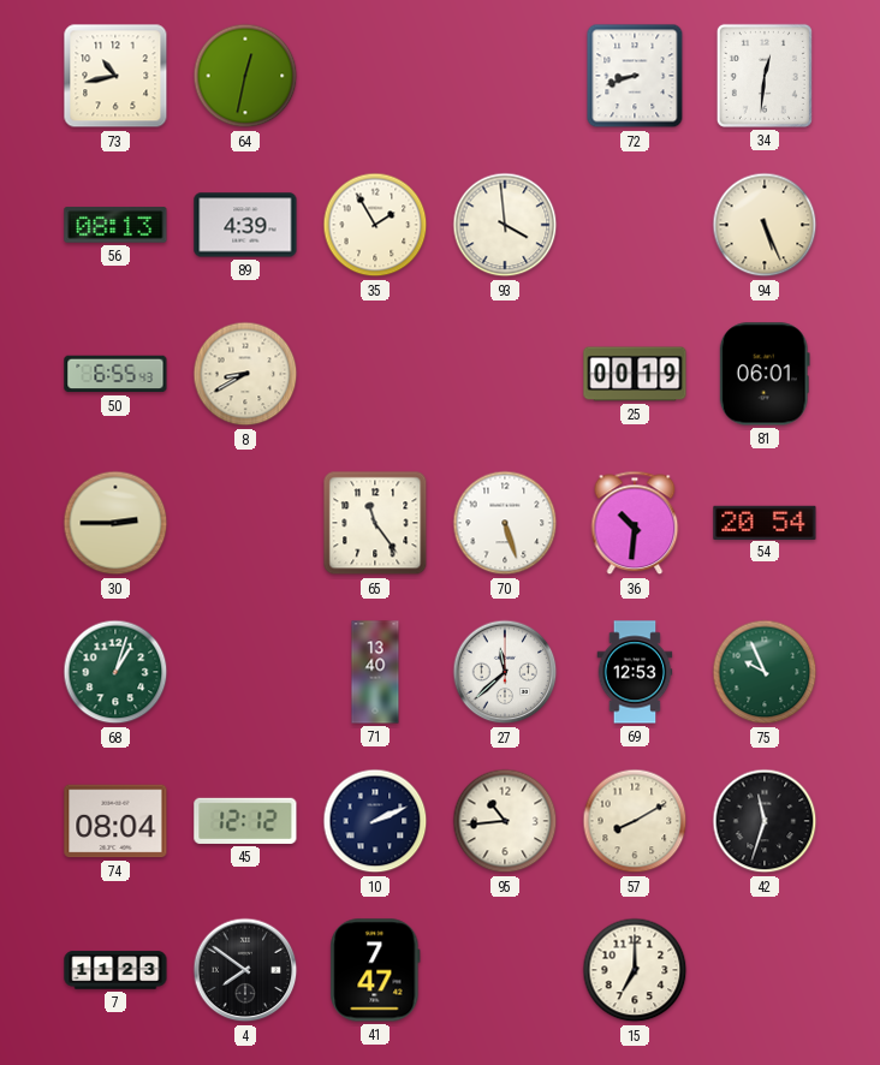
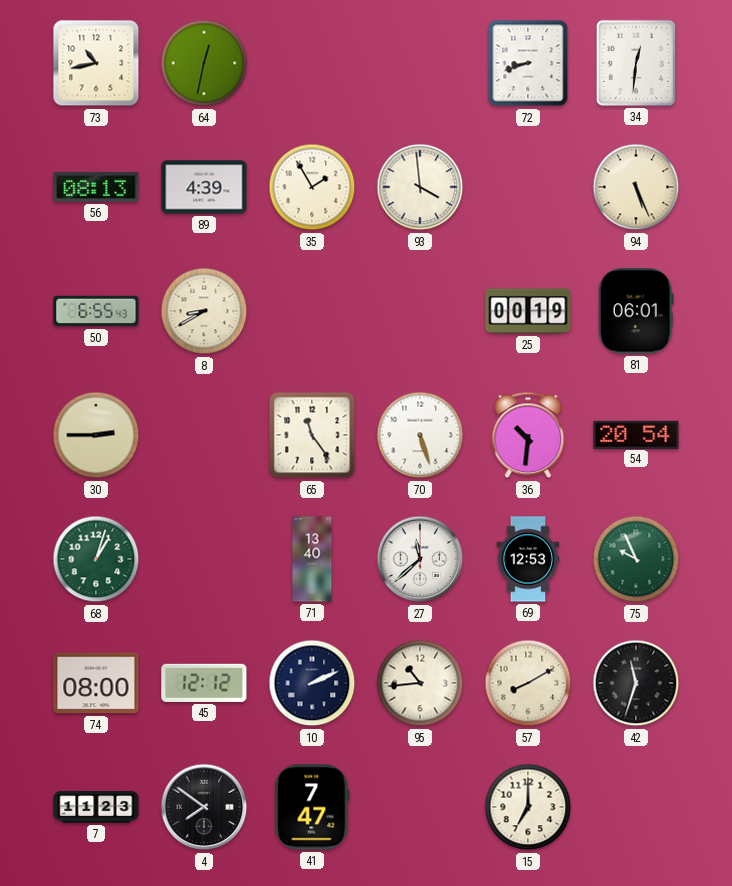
74: 08:04 -> 08:00
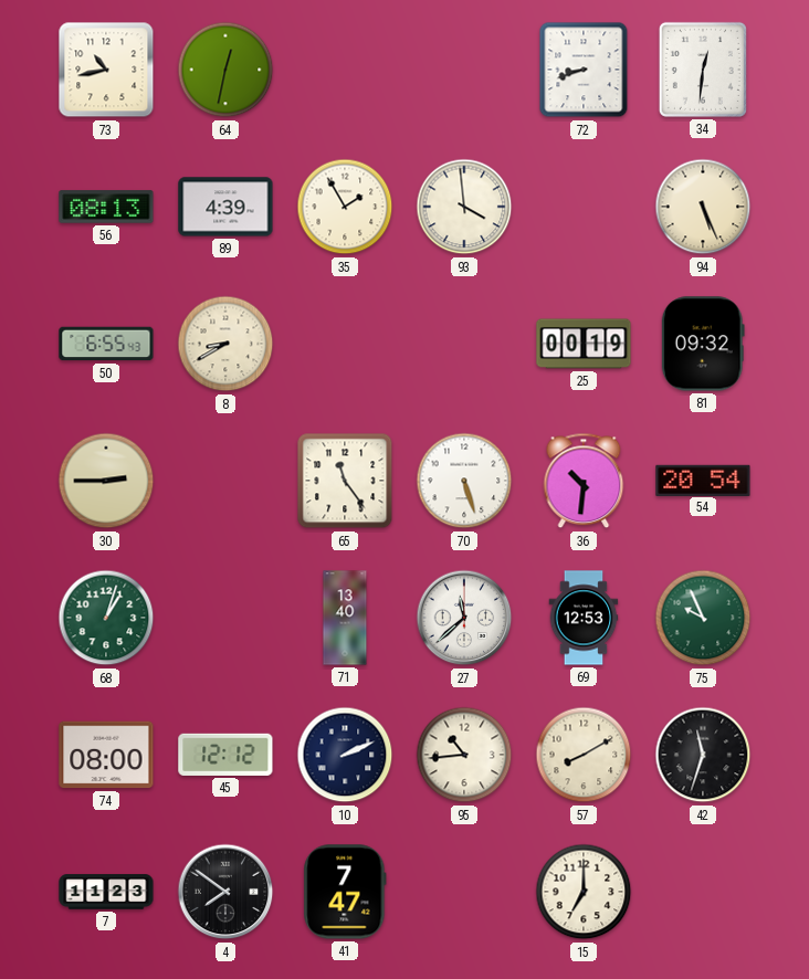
81: 06:01 -> 09:32
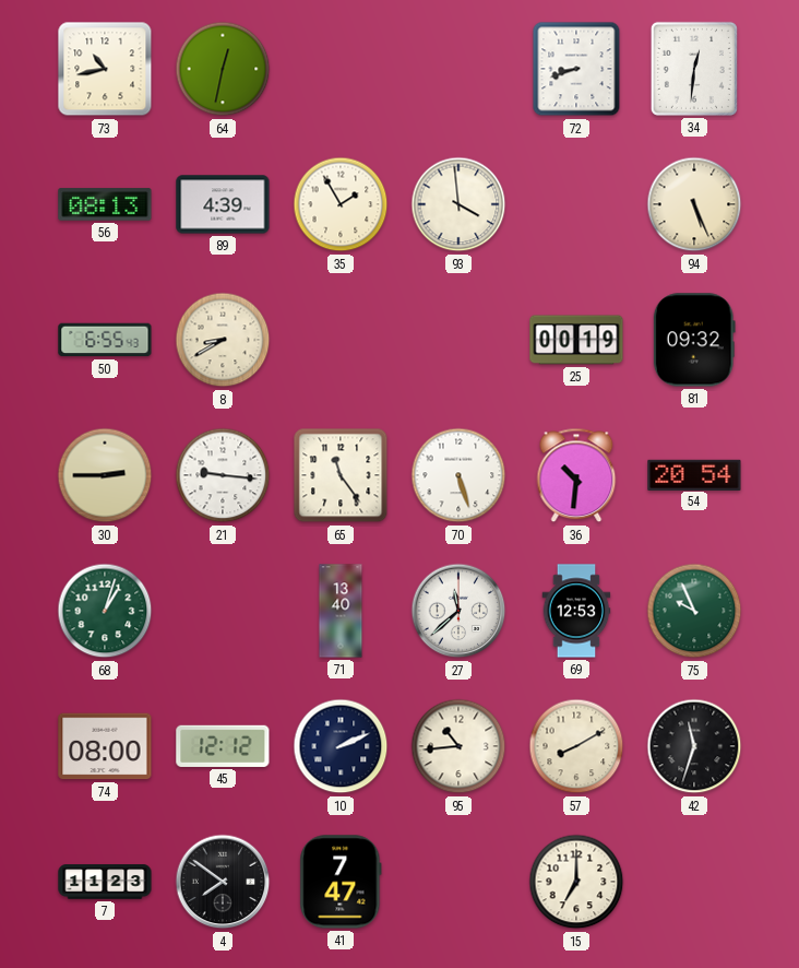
21: none -> 9:16
